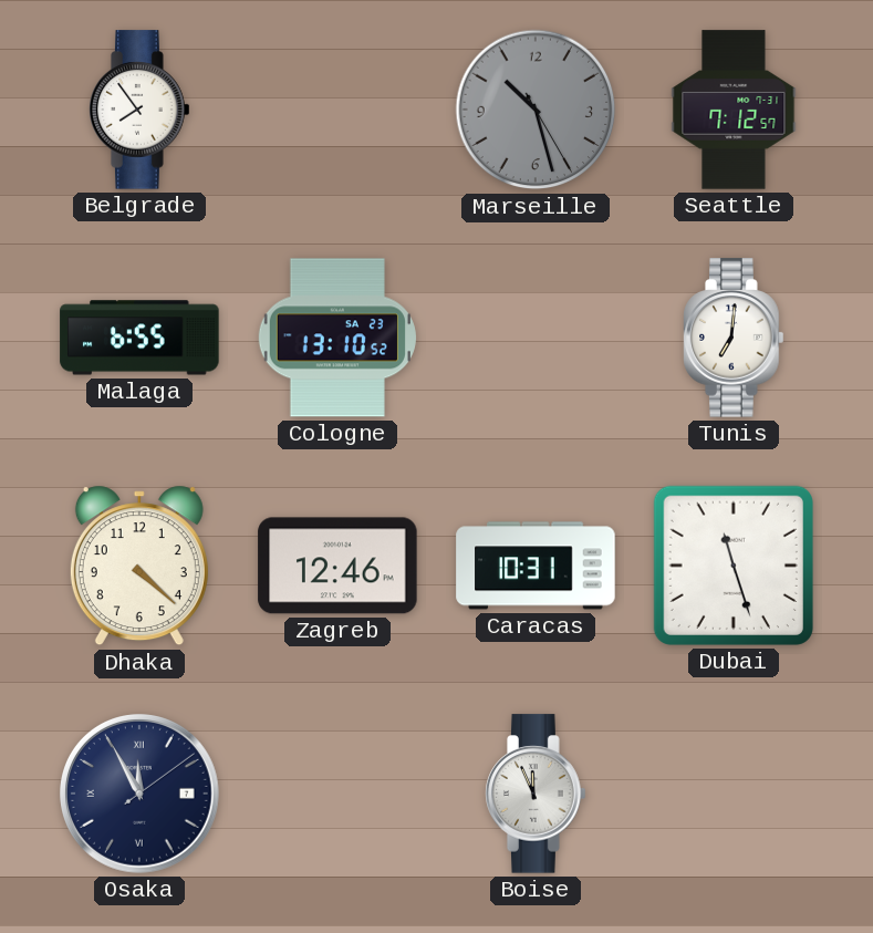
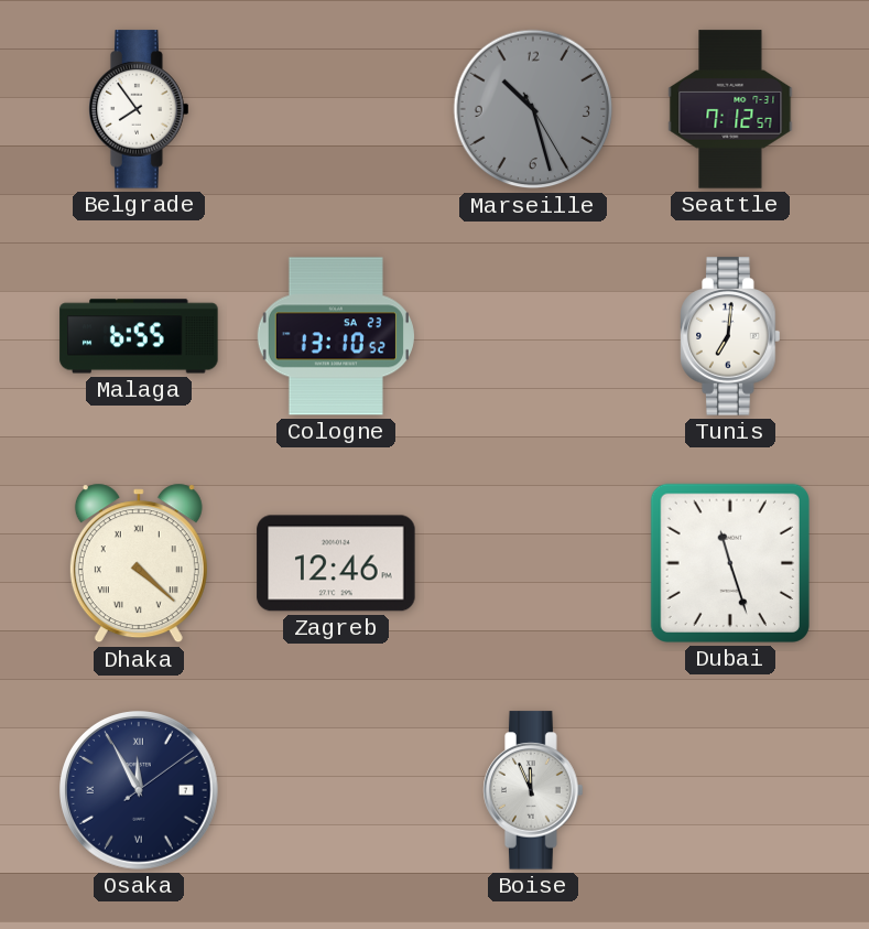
Dhaka numerals: Arabic -> Roman
Caracas: 10:31 -> none
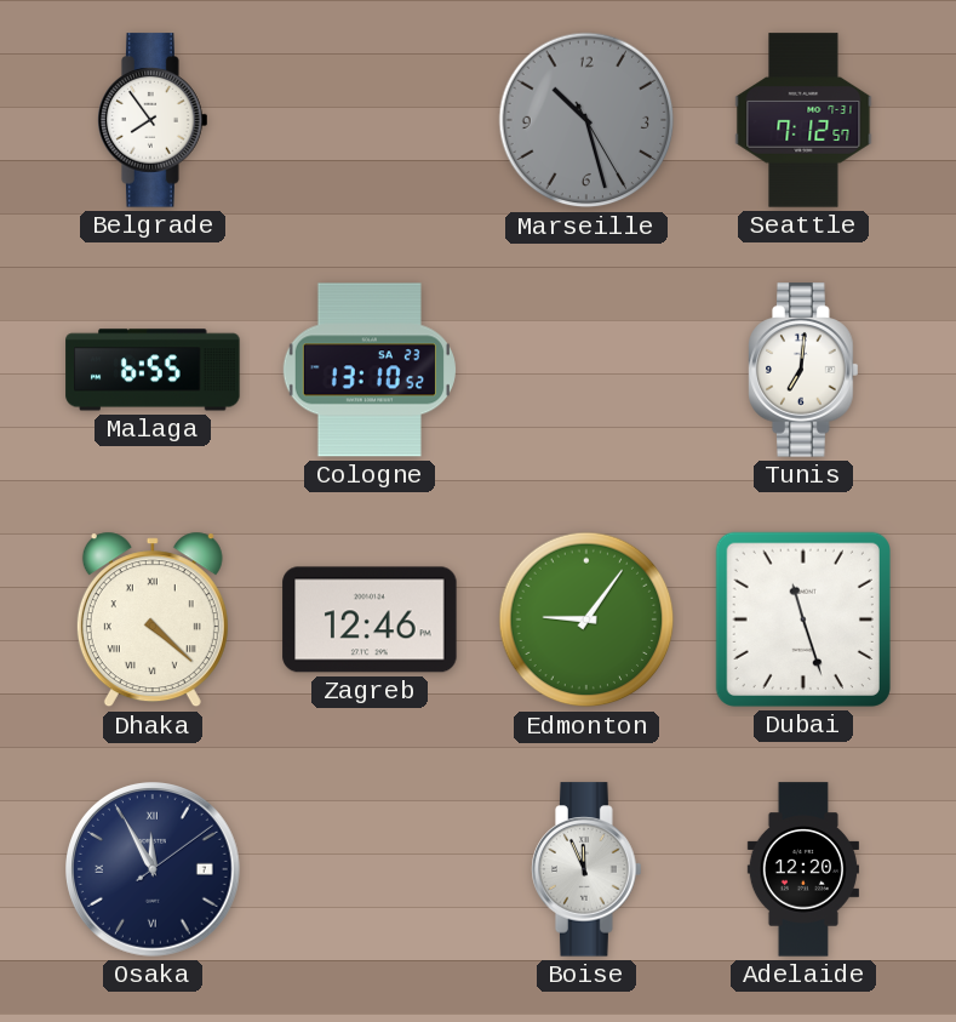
Edmonton: none -> 9:06
Adelaide: none -> 12:20
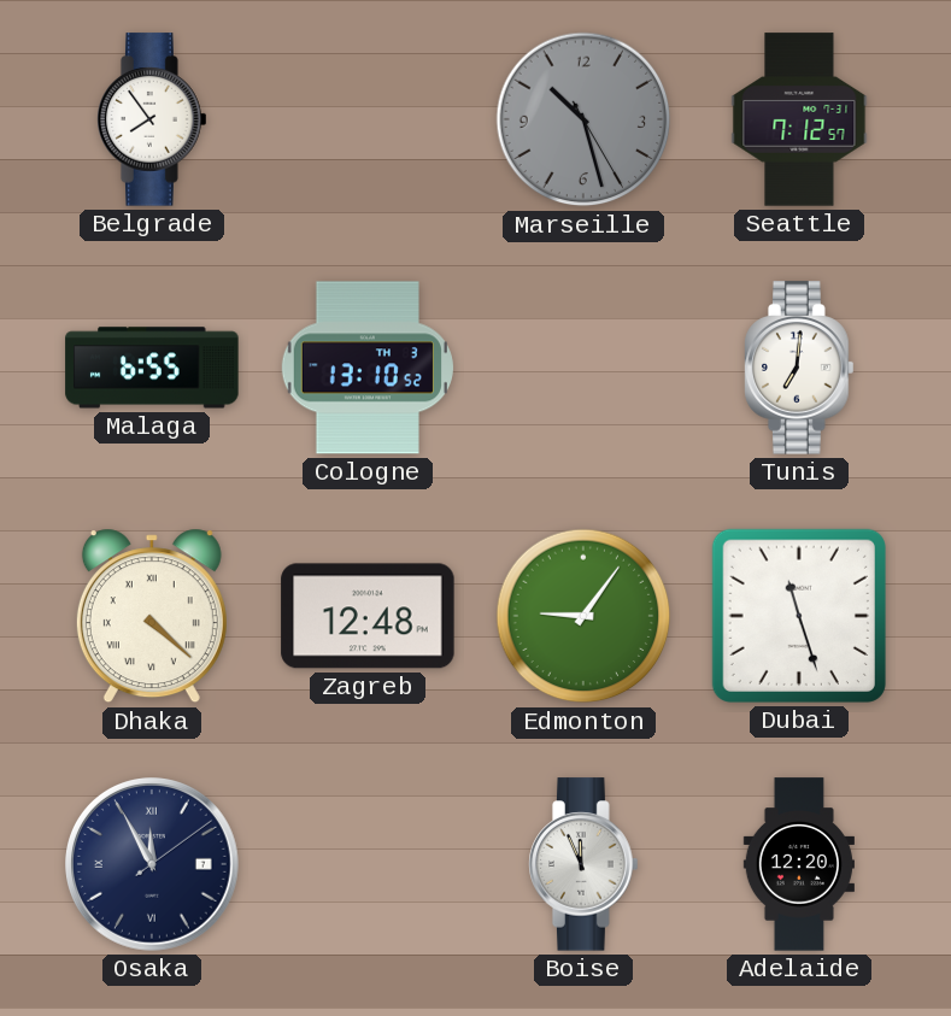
Cologne date: SA 23 -> TH 3
Zagreb: 12:46 -> 12:48
